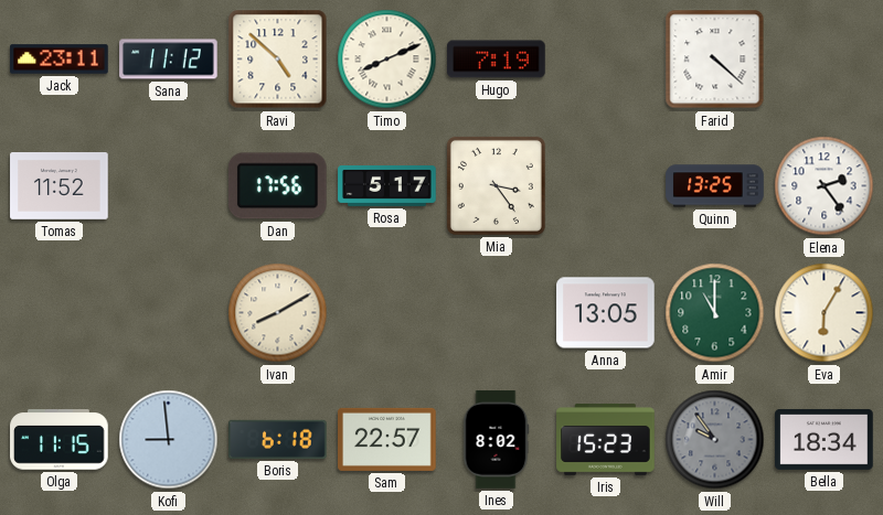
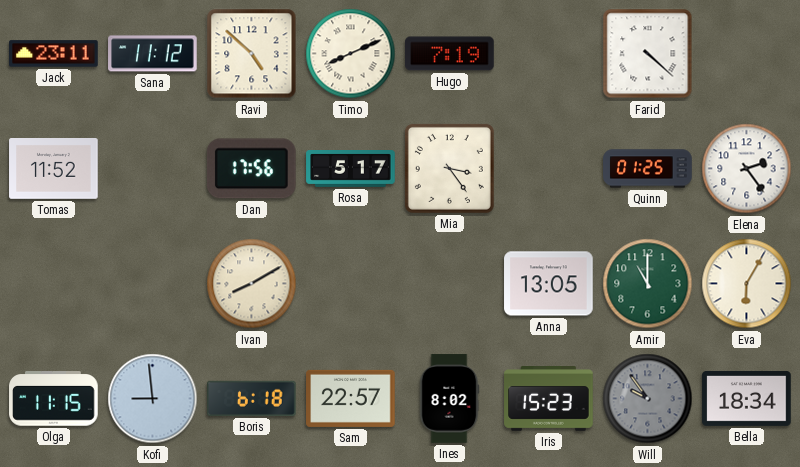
Quinn: 13:25 -> 01:25
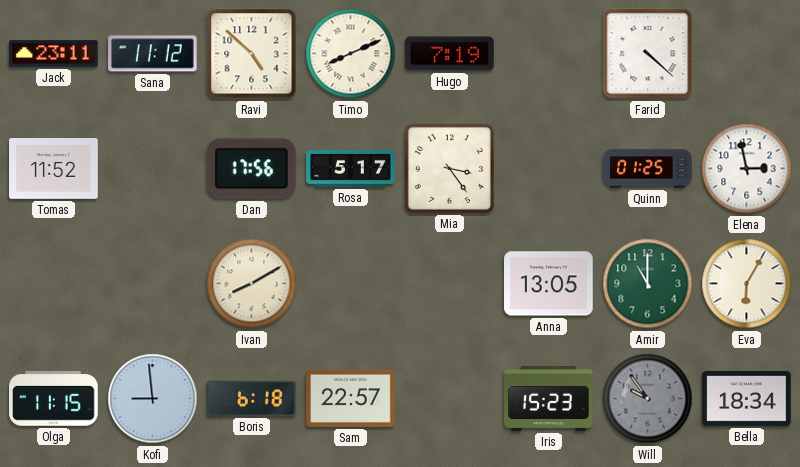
Elena: 2:24 -> 2:58
Ines: 8:02 -> none
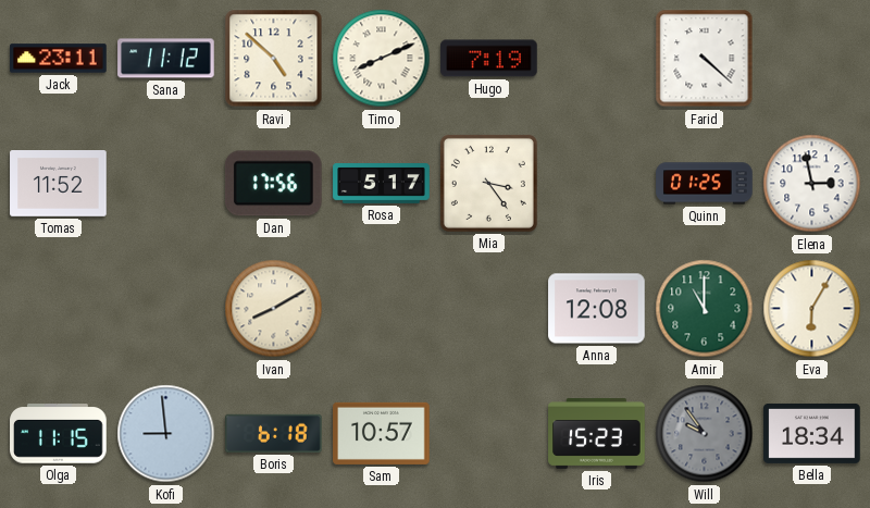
Anna: 13:05 -> 12:08
Sam: 22:57 -> 10:57
